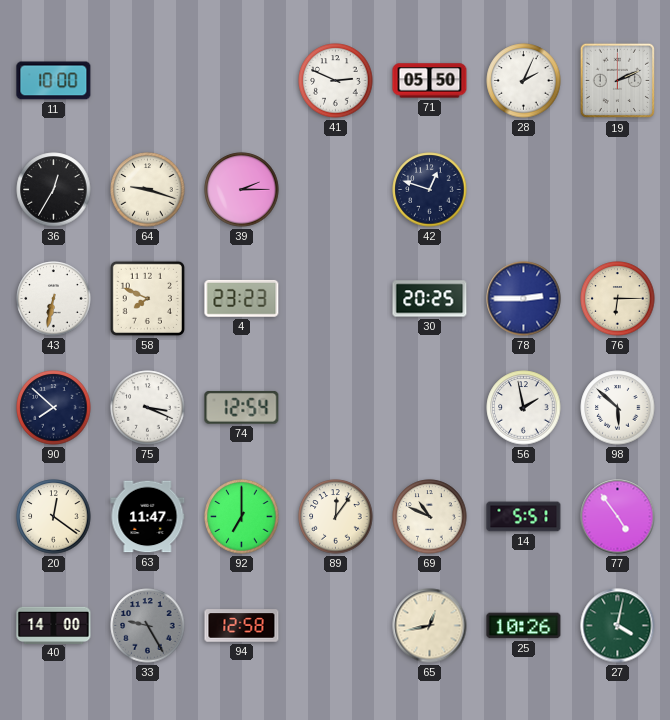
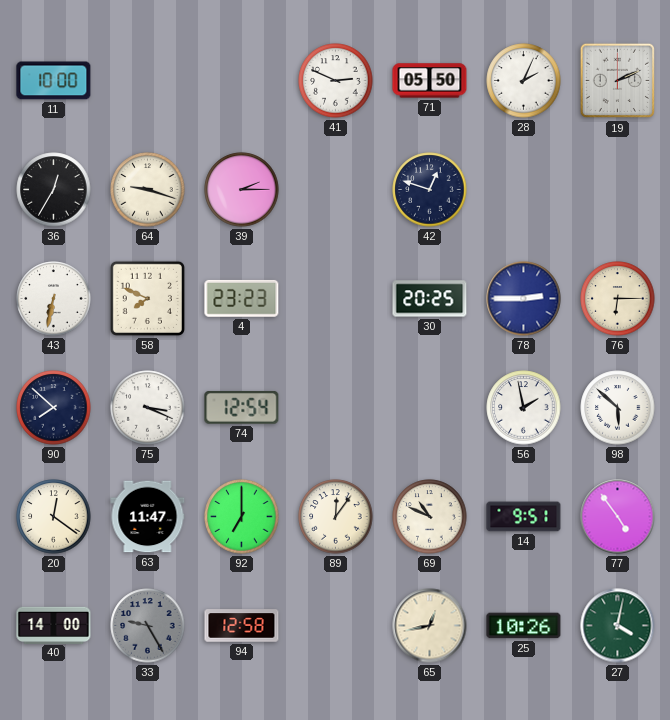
14: 5:51 -> 9:51
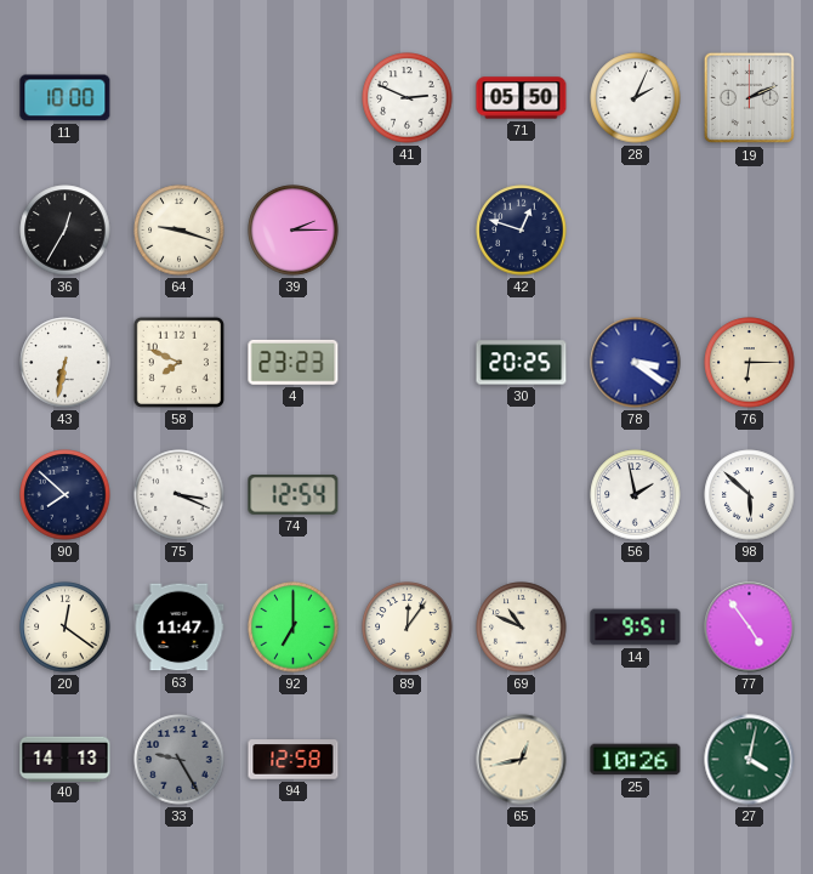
78: 2:45 -> 3:21
40: 14:00 -> 14:13
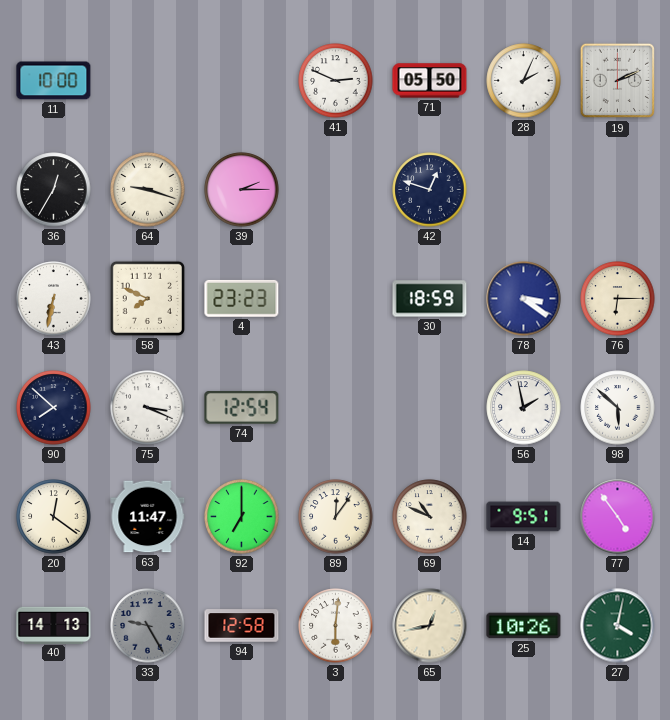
30: 20:25 -> 18:59
3: none -> 6:01
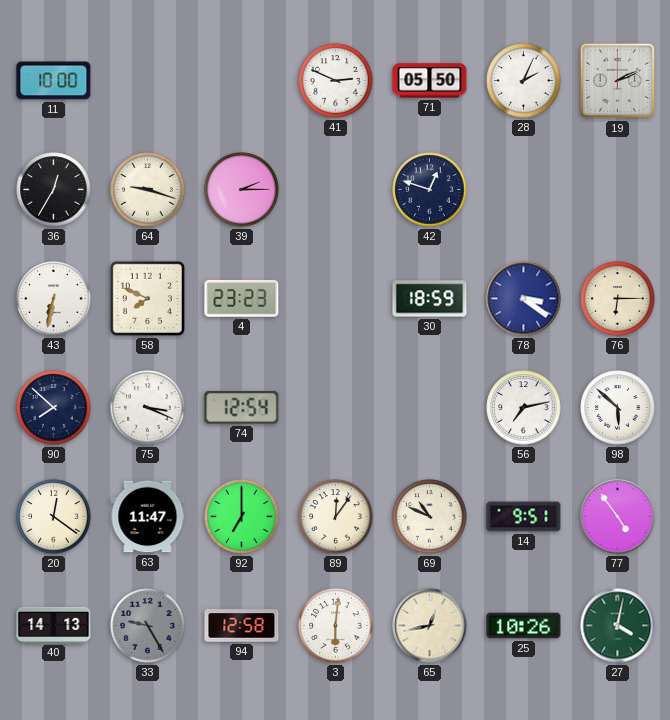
56: 1:58 -> 7:13
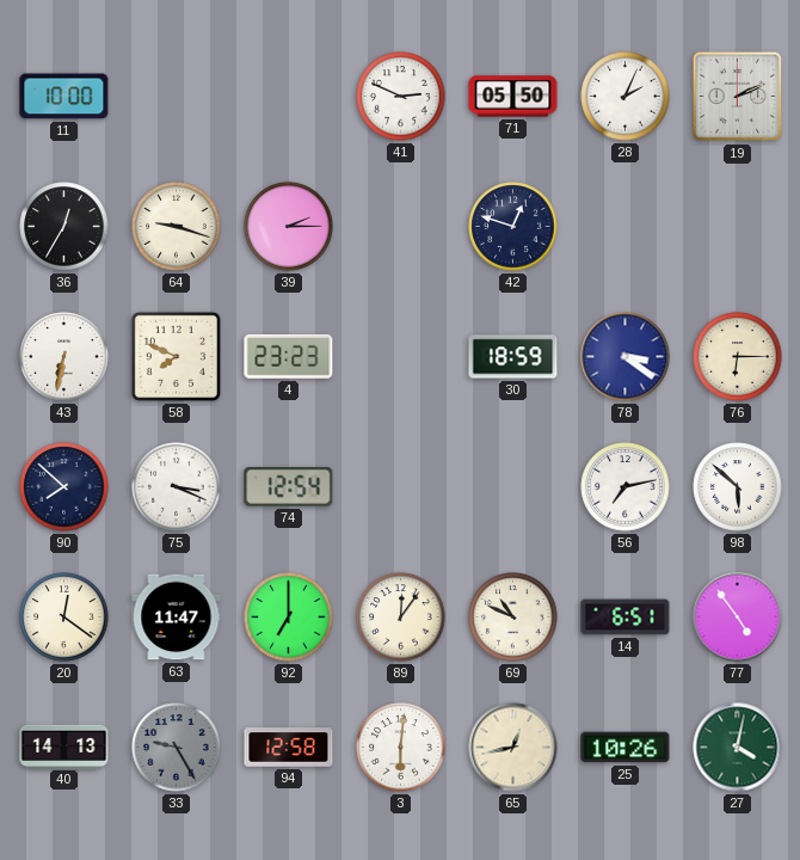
14: 9:51 -> 6:51
